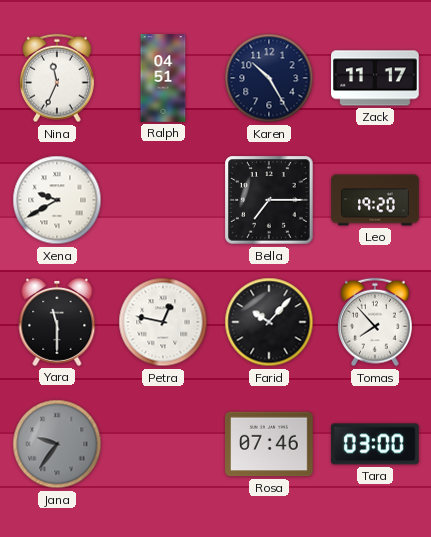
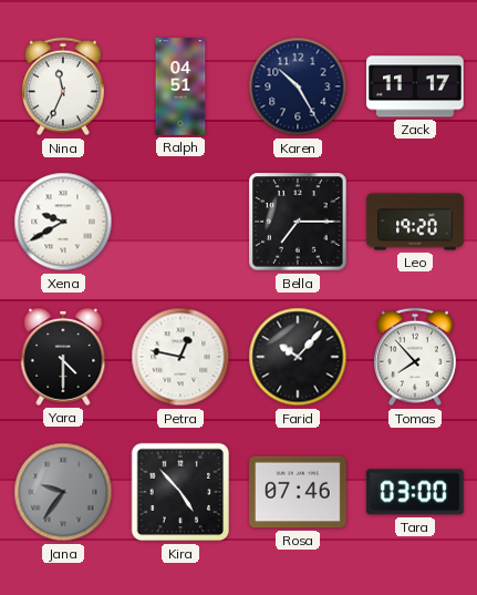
Yara: 11:30 -> 4:30
Kira: none -> 4:53
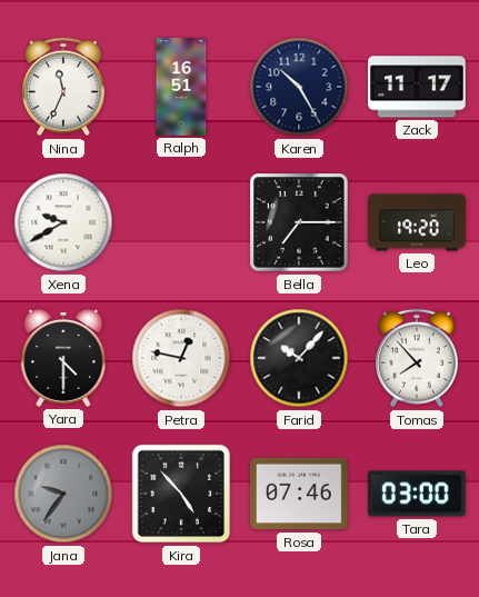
Ralph: 04:51 -> 16:51
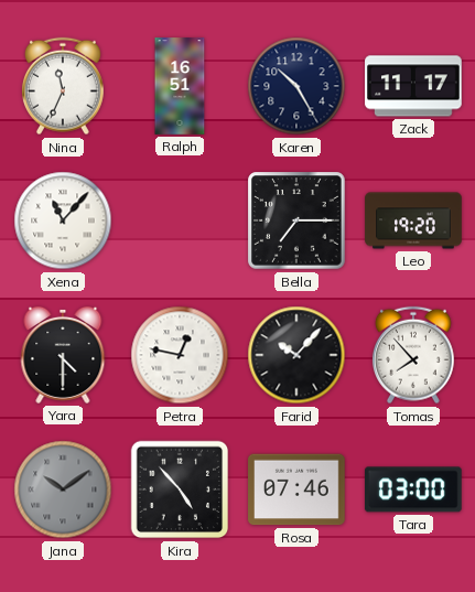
Xena: 9:40 -> 11:07
Jana: 9:36 -> 10:09
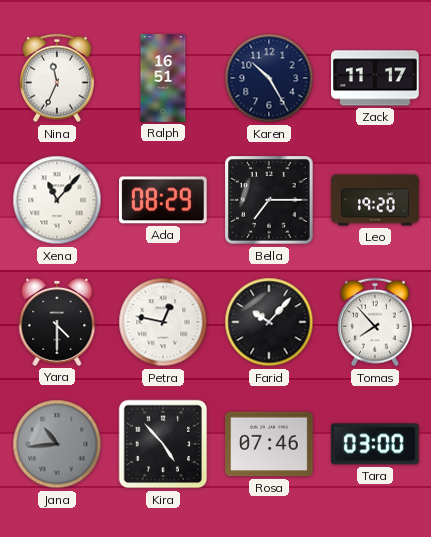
Ada: none -> 08:29
Jana: 10:09 -> 10:44
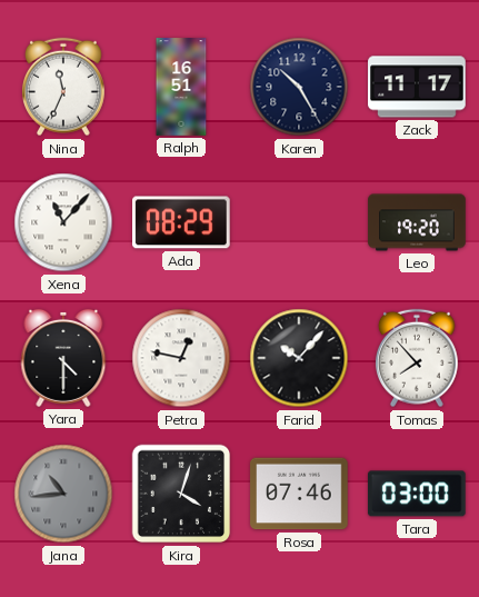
Bella: 7:15 -> none
Kira: 4:53 -> 4:03
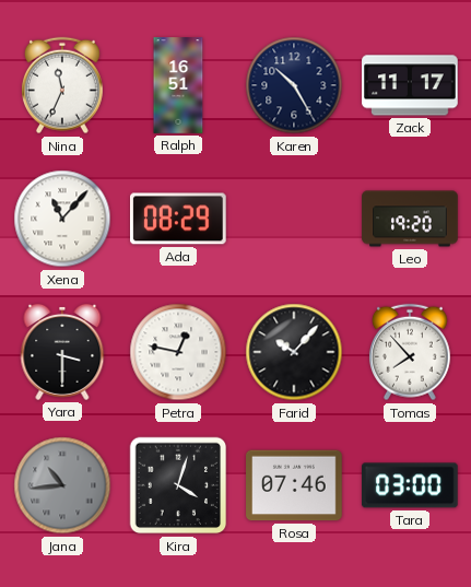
Yara: 4:30 -> 3:30
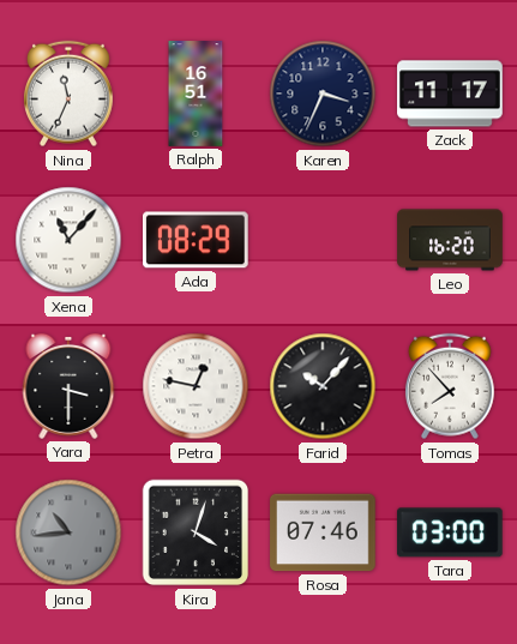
Karen: 10:25 -> 3:34
Leo: 19:20 -> 16:20
